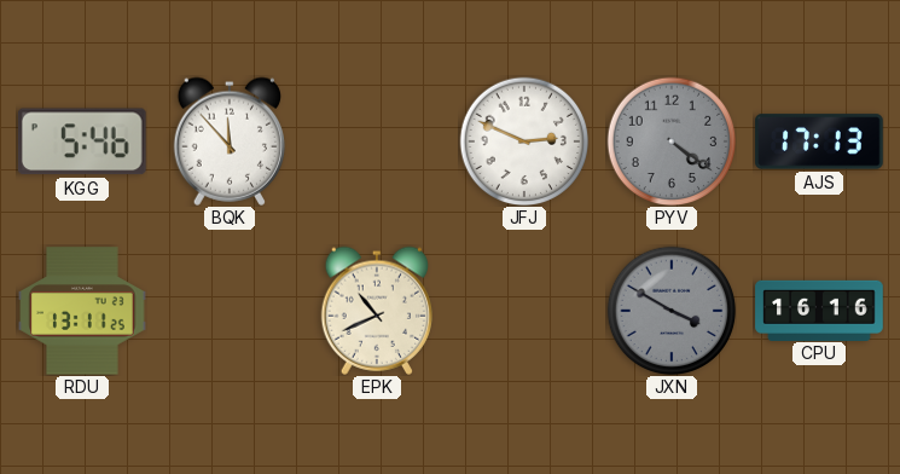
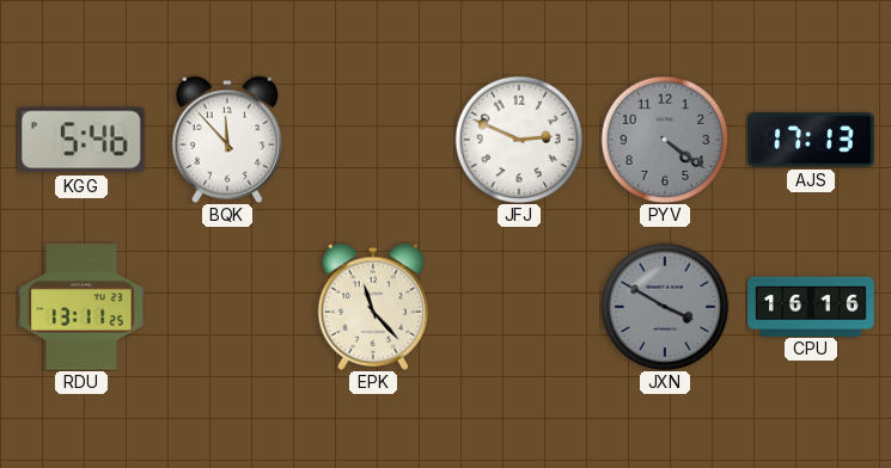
EPK: 10:41 -> 11:23
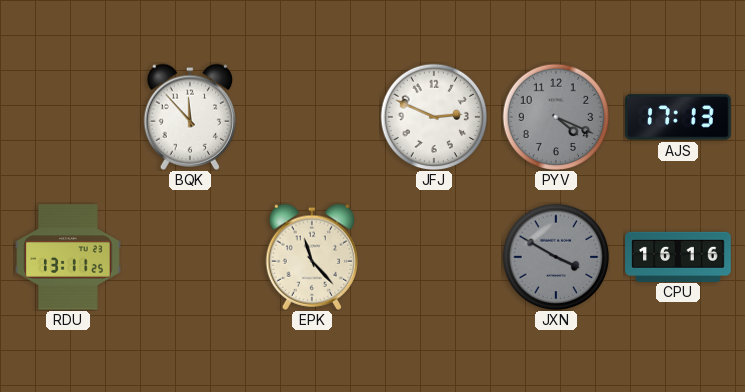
KGG: 5:46 -> none
PYV: 4:21 -> 4:19
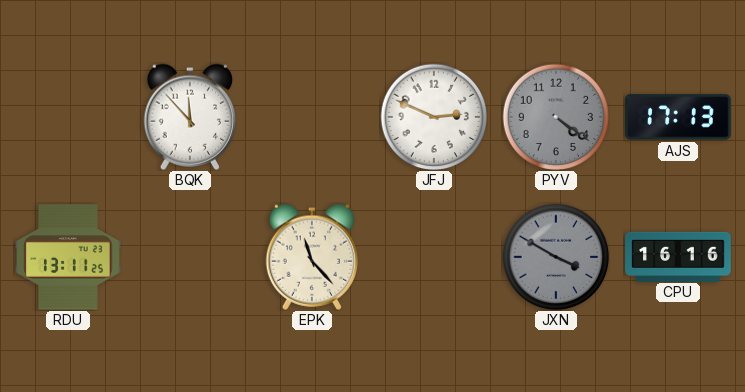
PYV: 4:19 -> 4:21
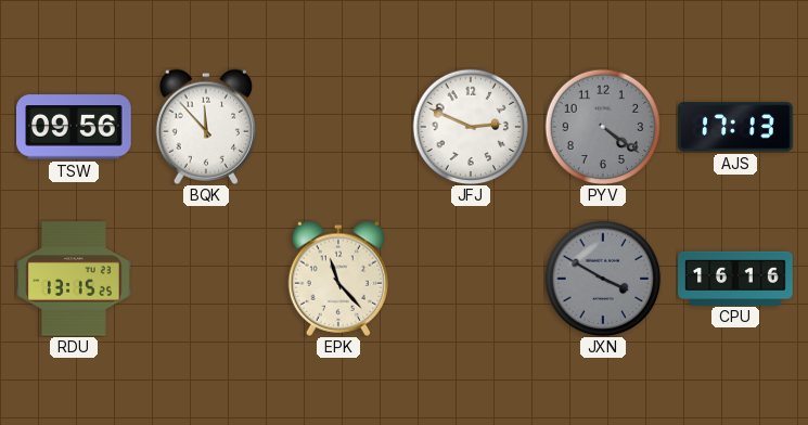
TSW: none -> 09:56
RDU: 13:11 -> 13:15
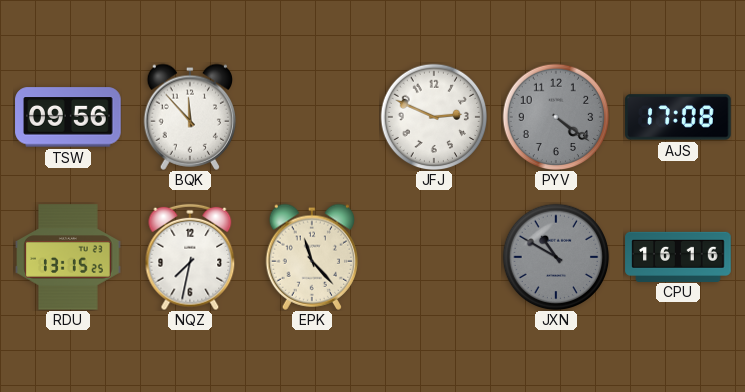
AJS: 17:13 -> 17:08
NQZ: none -> 7:32
JXN: 3:50 -> 10:50
